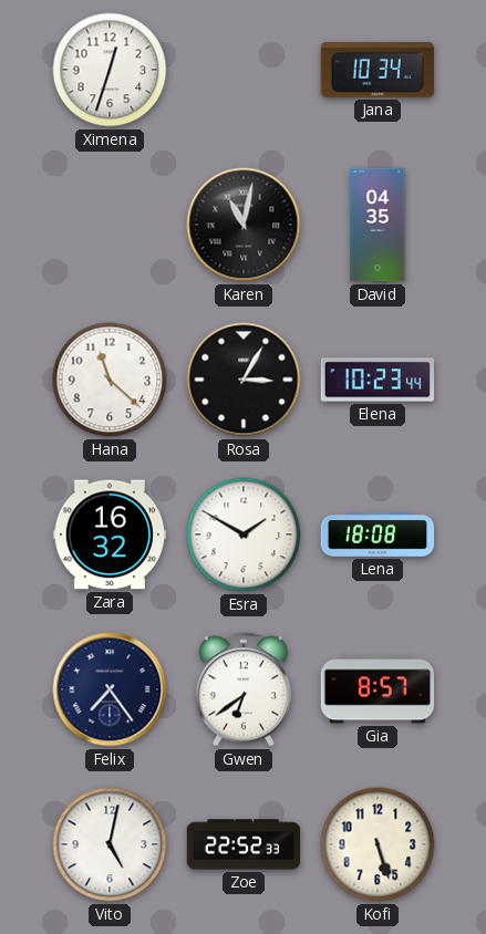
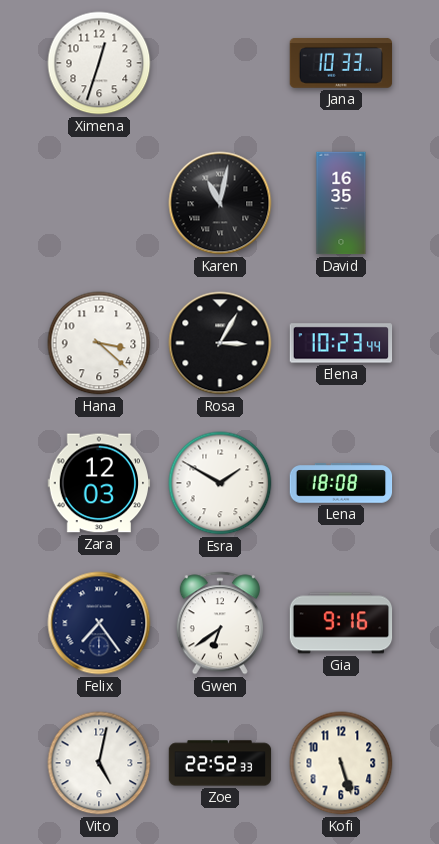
Jana: 10:34 -> 10:33
David: 04:35 -> 16:35
Hana: 11:22 -> 3:22
Zara: 16:32 -> 12:03
Gia: 8:57 -> 9:16
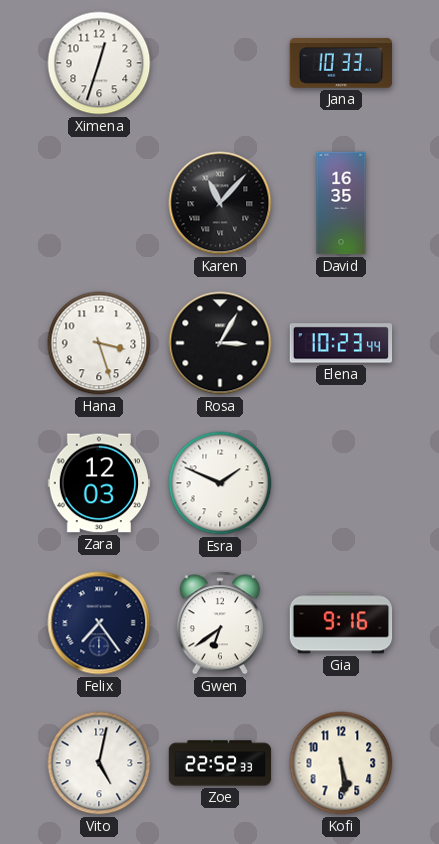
Karen: 11:02 -> 11:07
Hana: 3:22 -> 3:27
Esra: 1:50 -> 1:49
Lena: 18:08 -> none
Kofi: 5:27 -> 5:29
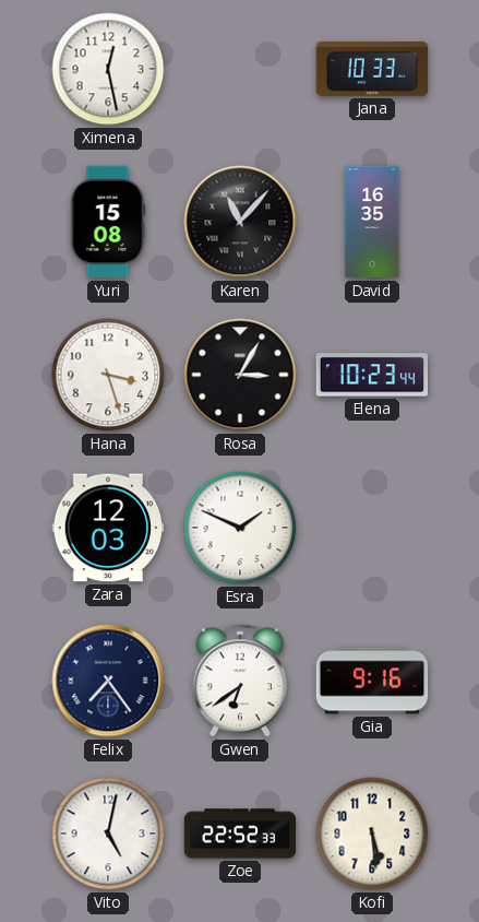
Ximena: 12:33 -> 12:28
Yuri: none -> 15:08
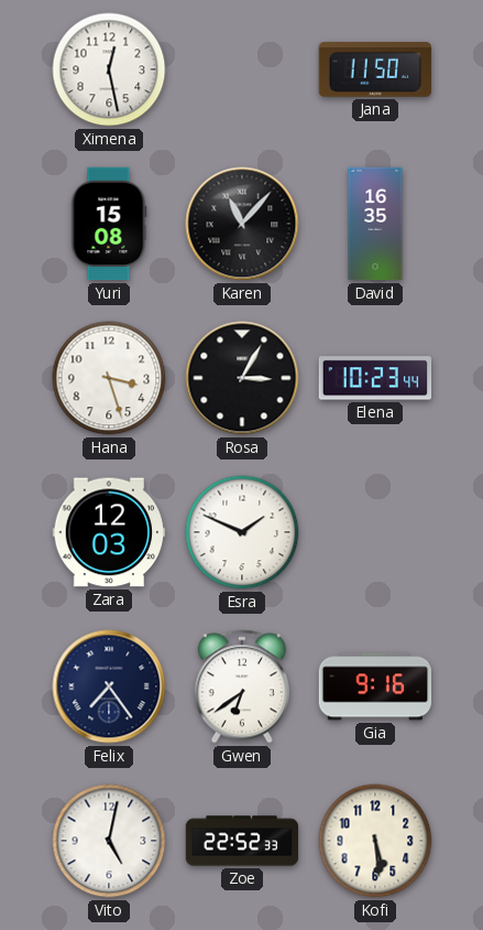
Jana: 10:33 -> 11:50
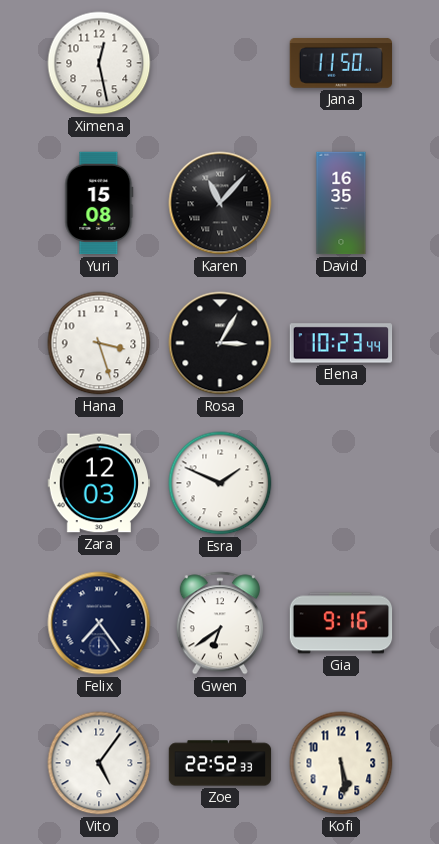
Vito: 5:02 -> 5:06
